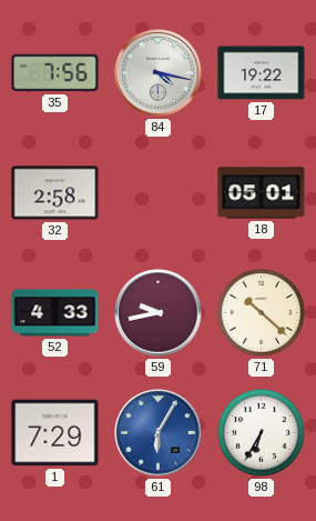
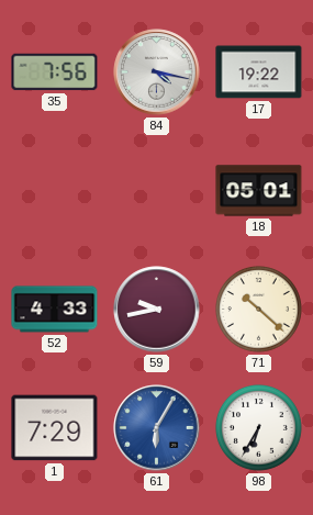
32: 2:58 -> none
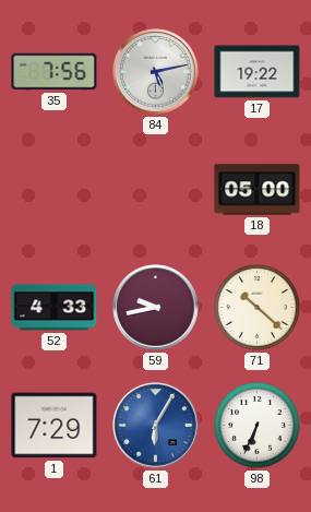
84: 4:17 -> 5:13
18: 05:01 -> 05:00
98: 6:35 -> 6:34
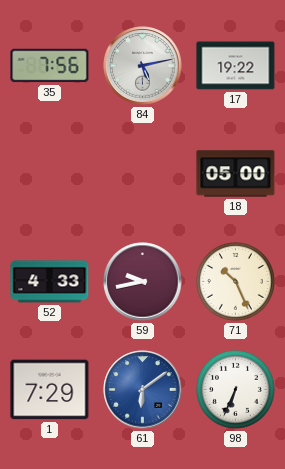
71: 10:22 -> 10:26
61: 6:05 -> 6:09
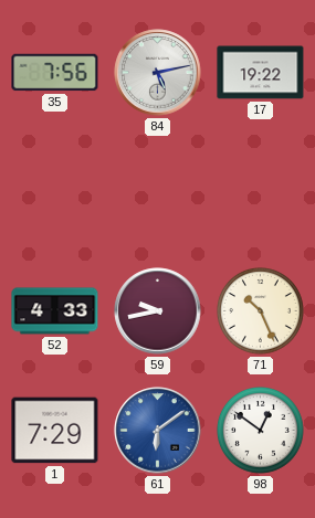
18: 05:00 -> none
98: 6:34 -> 12:51
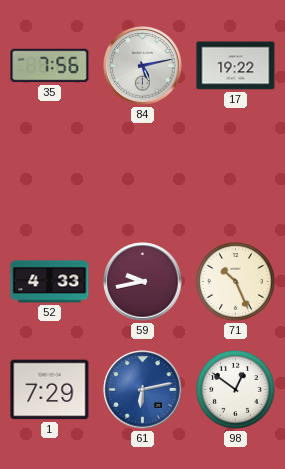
61: 6:09 -> 6:13
